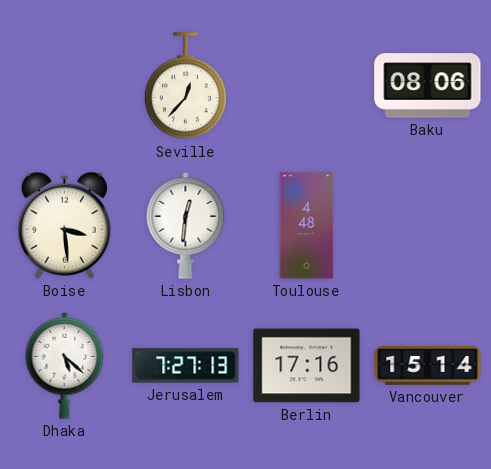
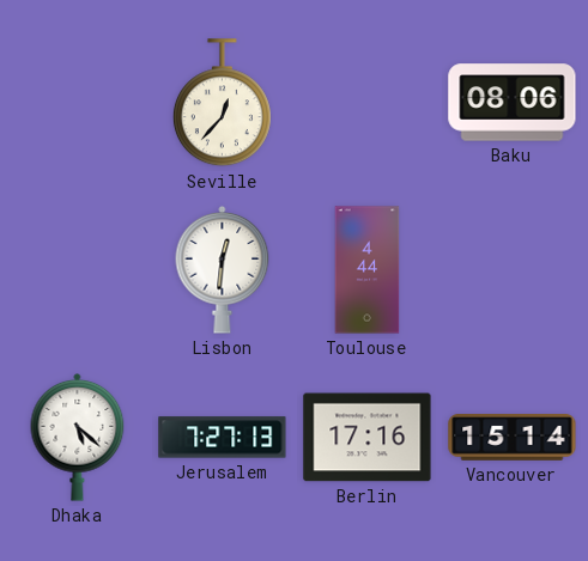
Boise: 3:29 -> none
Toulouse: 4:48 -> 4:44
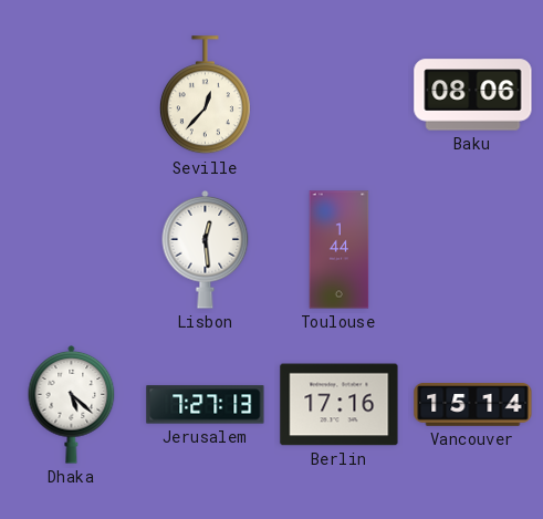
Lisbon: 12:31 -> 12:29
Toulouse: 4:44 -> 1:44
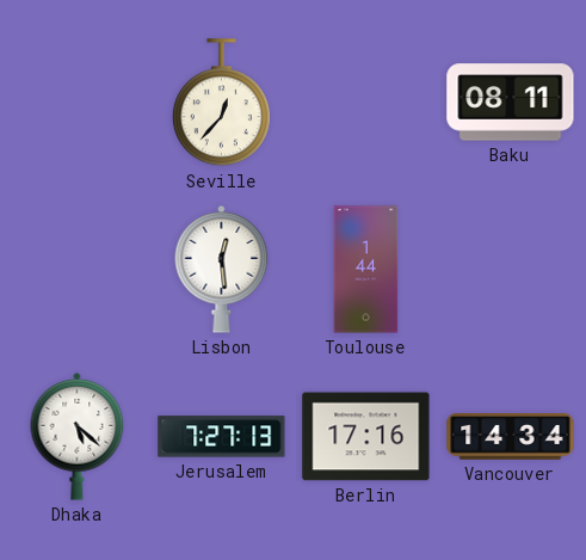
Baku: 08:06 -> 08:11
Vancouver: 15:14 -> 14:34
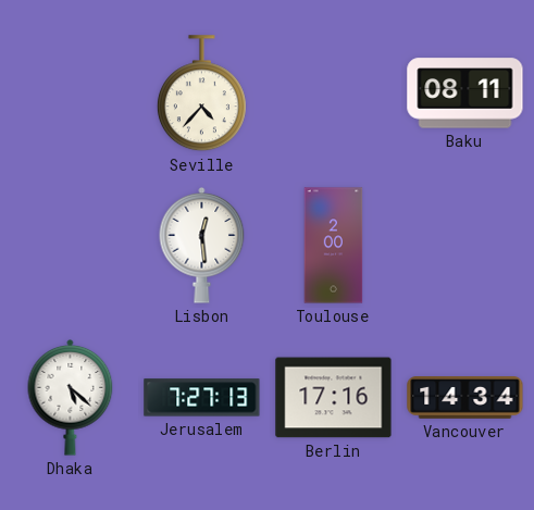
Seville: 12:37 -> 4:37
Toulouse: 1:44 -> 2:00
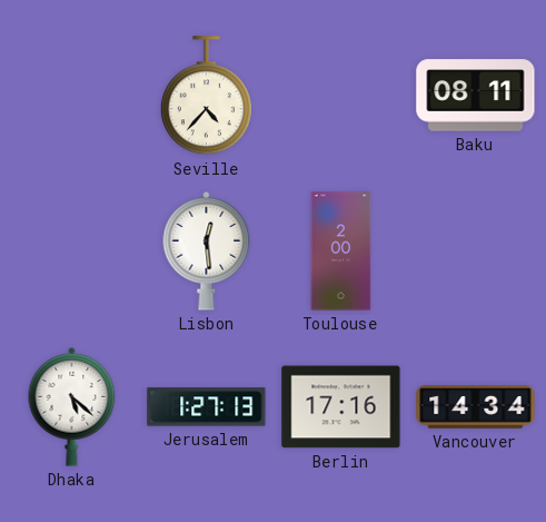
Jerusalem: 7:27 -> 1:27
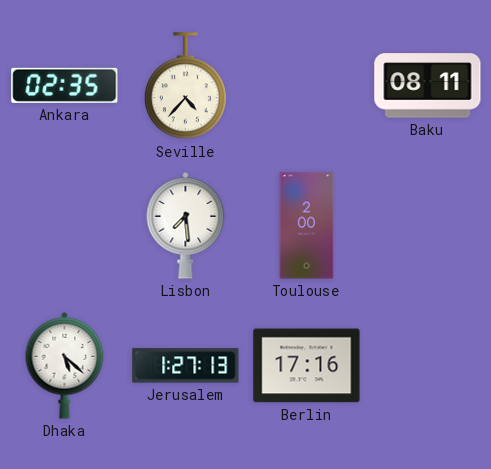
Ankara: none -> 02:35
Lisbon: 12:29 -> 7:29
Vancouver: 14:34 -> none
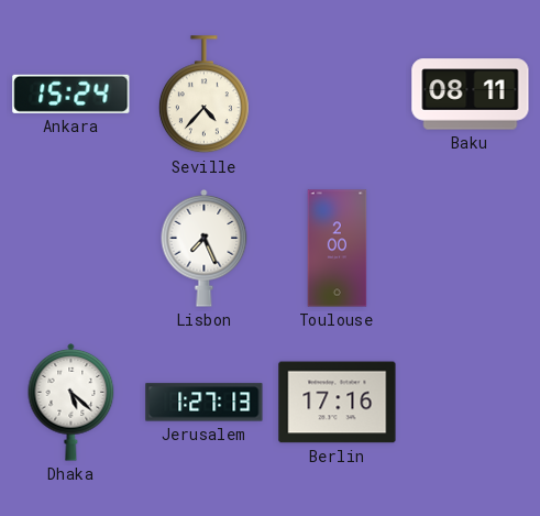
Ankara: 02:35 -> 15:24
Lisbon: 7:29 -> 7:26
